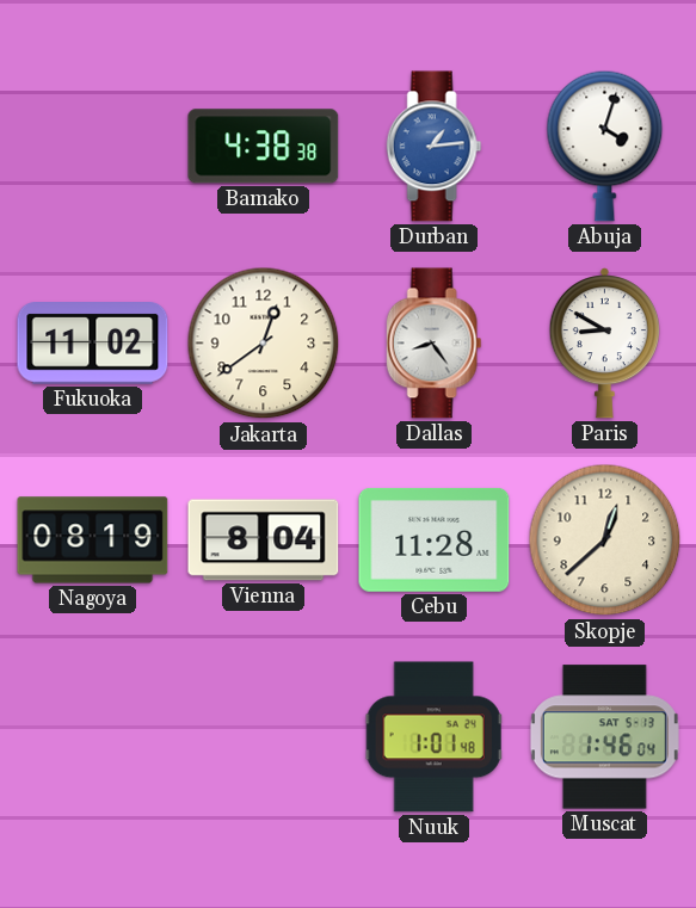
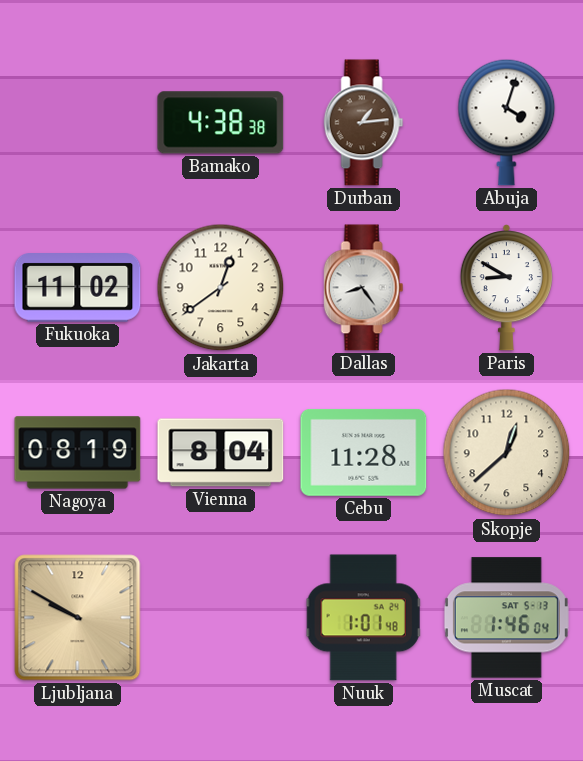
Durban dial: blue -> brown
Ljubljana: none -> 9:50
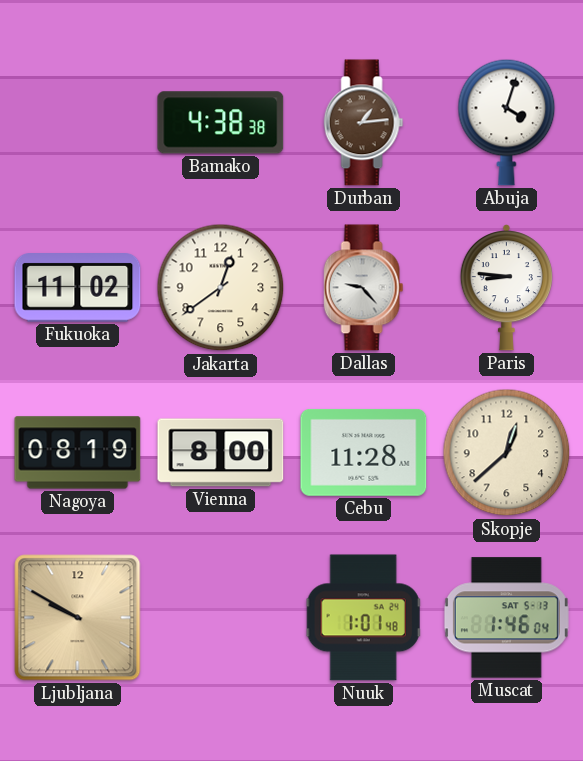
Dallas: 8:24 -> 9:23
Paris: 8:50 -> 8:46
Vienna: 8:04 -> 8:00
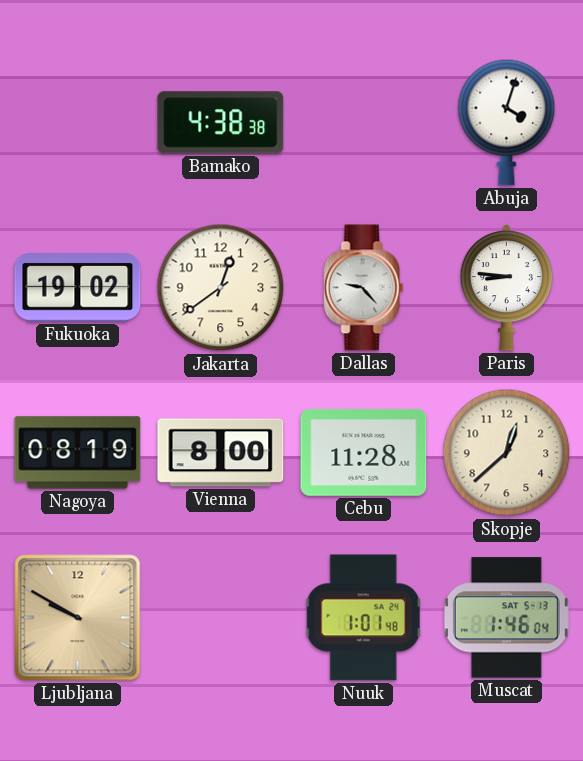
Durban: 1:14 -> none
Fukuoka: 11:02 -> 19:02
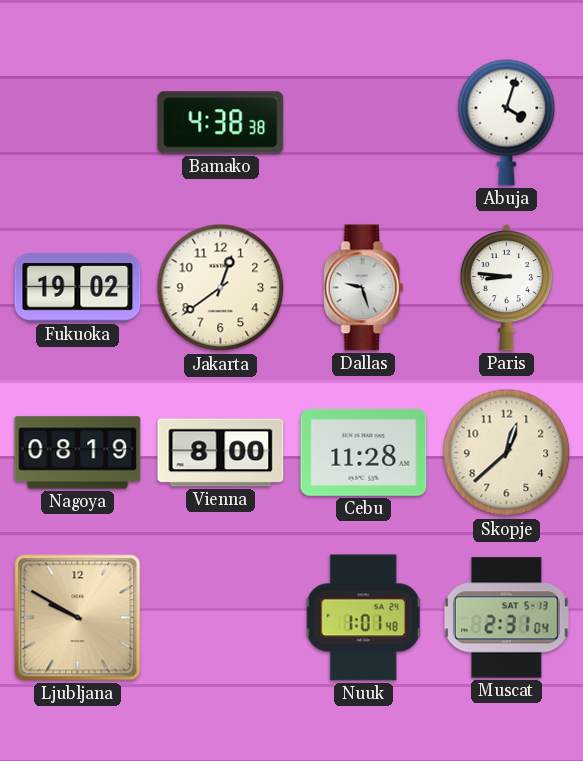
Dallas: 9:23 -> 9:27
Muscat: 1:46 -> 2:31
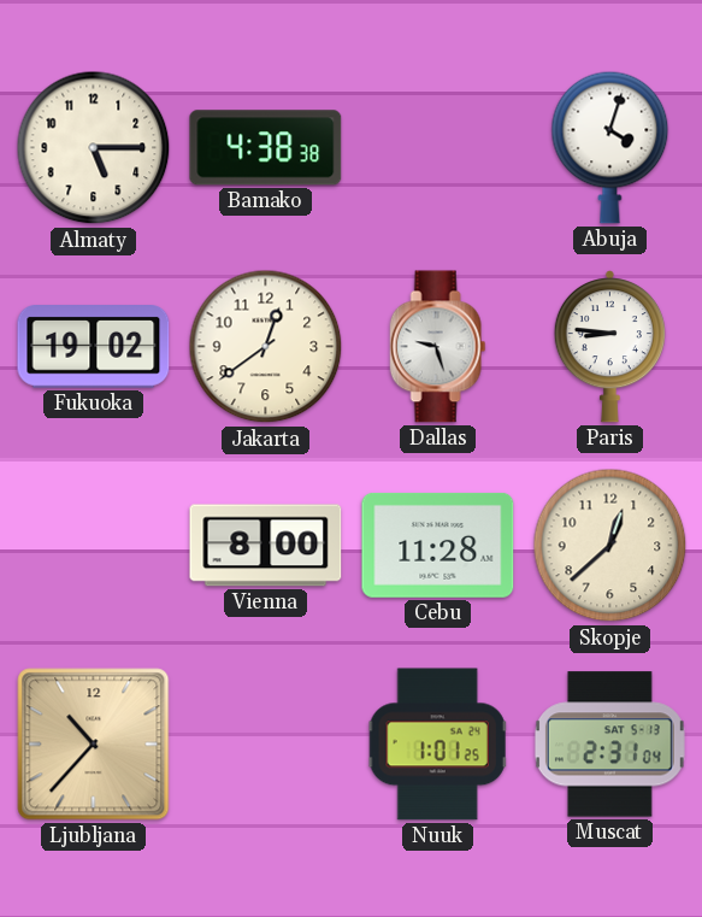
Almaty: none -> 5:15
Nagoya: 08:19 -> none
Ljubljana: 9:50 -> 10:37
Nuuk: 1:01:48 -> 1:01:25
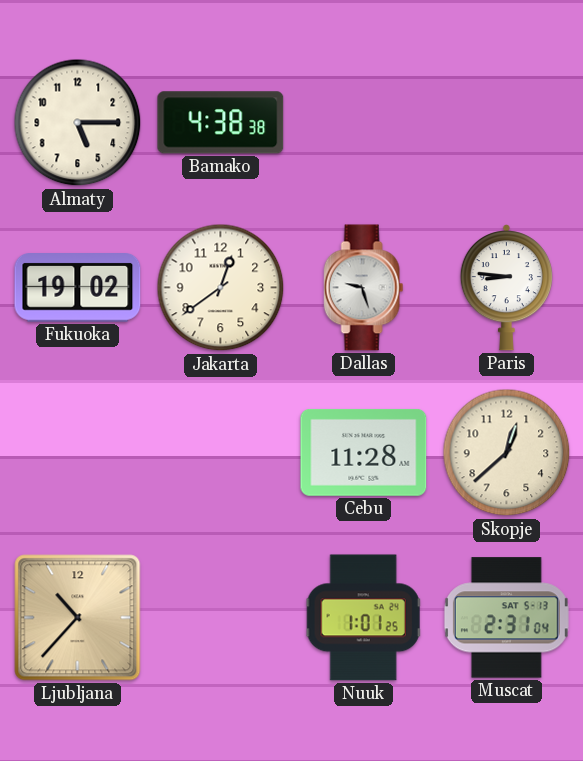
Abuja: 4:03 -> none
Vienna: 8:00 -> none
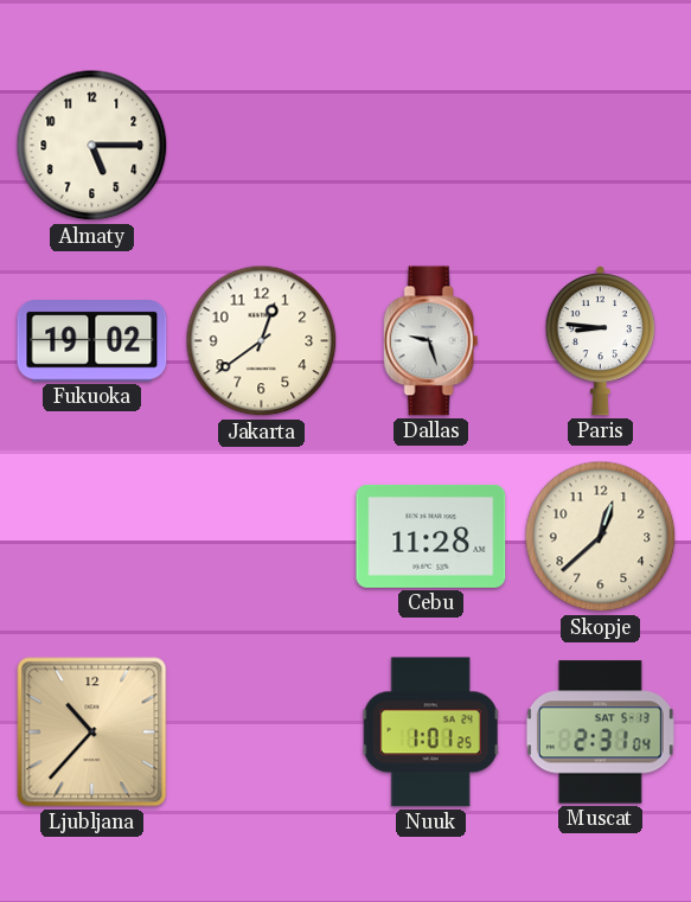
Bamako: 4:38 -> none
